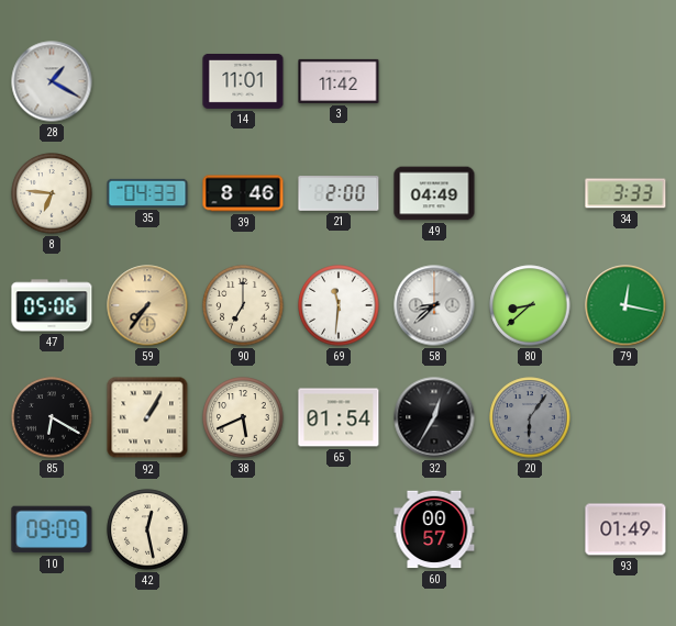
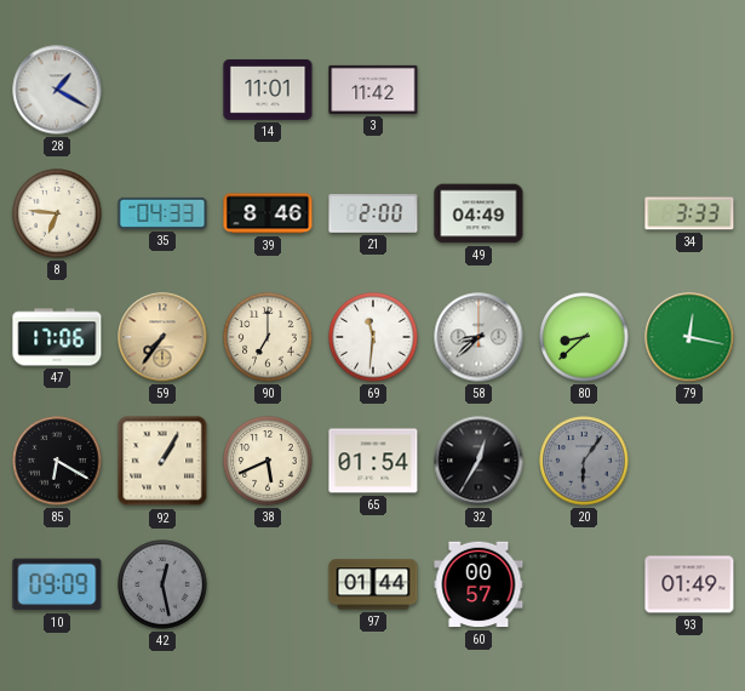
47: 05:06 -> 17:06
42 dial: cream -> grey
97: none -> 01:44
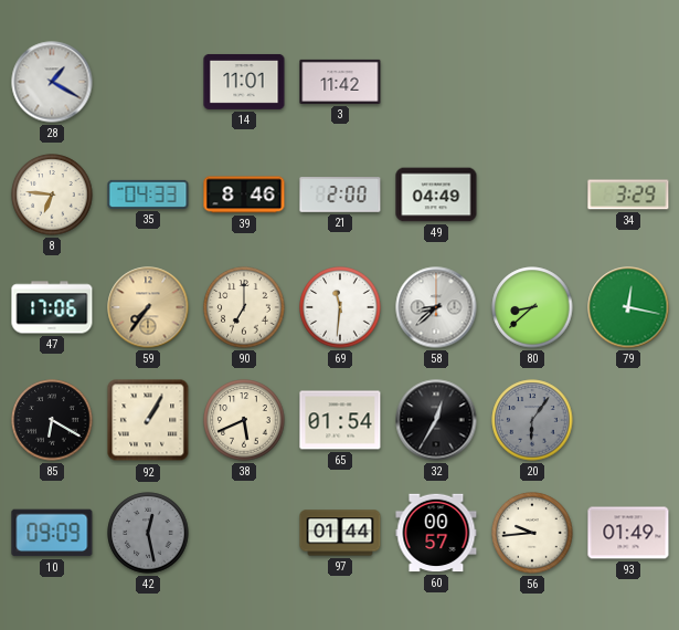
34: 3:33 -> 3:29
56: none -> 9:44
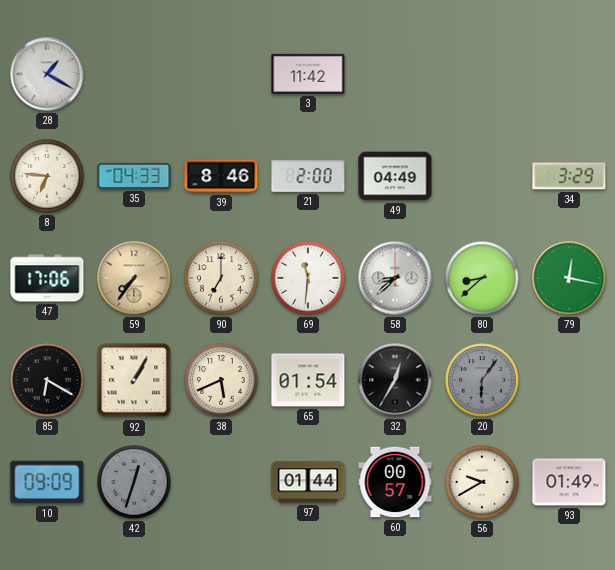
14: 11:01 -> none
42: 12:28 -> 12:33
56: 9:44 -> 9:40
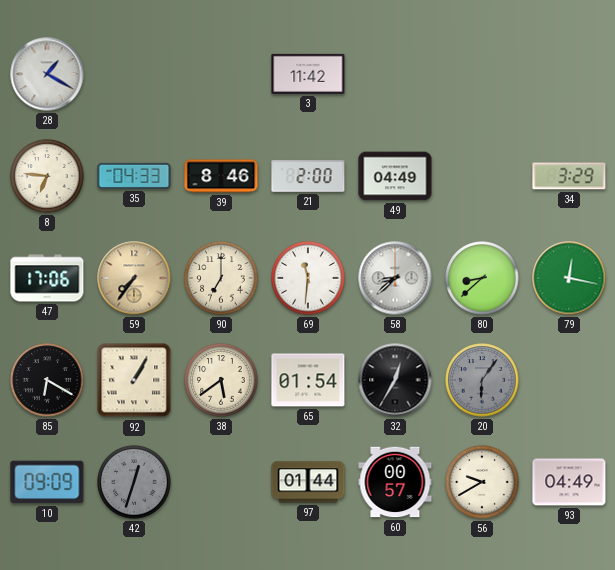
38: 5:41 -> 5:39
93: 01:49 -> 04:49
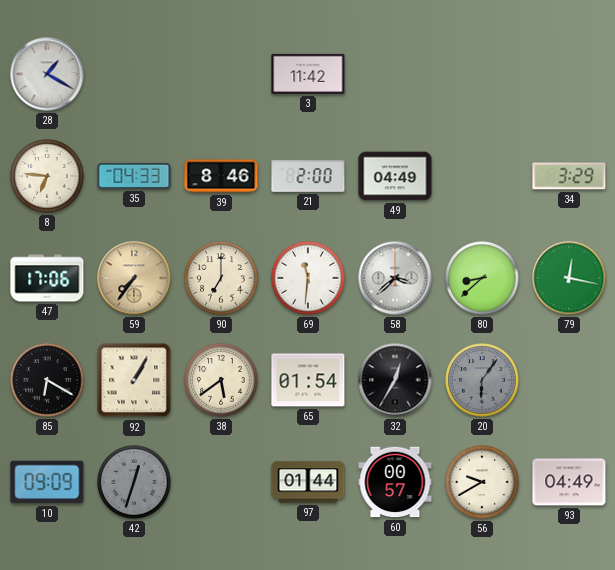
58: 8:38 -> 3:38
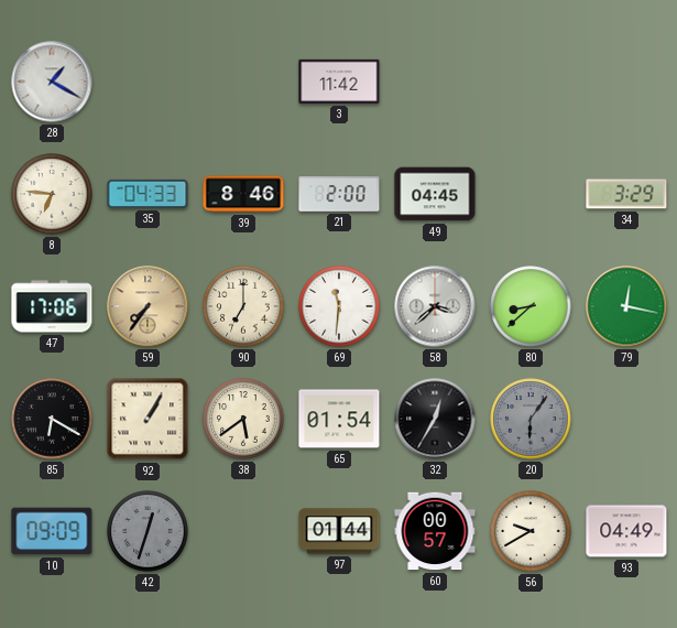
49: 04:49 -> 04:45
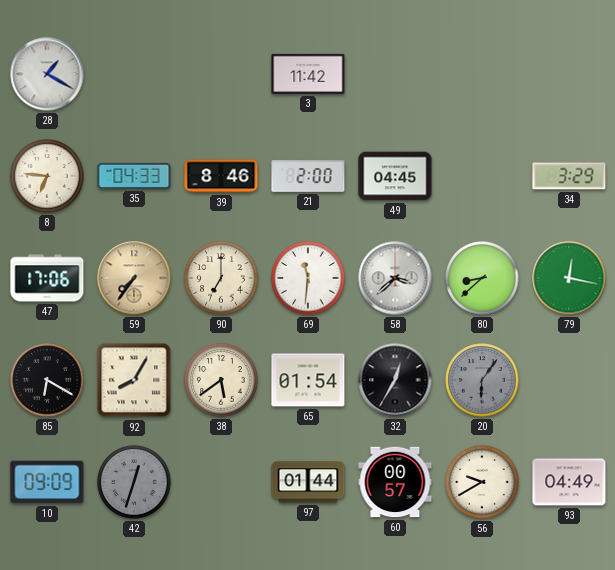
92: 1:05 -> 8:05
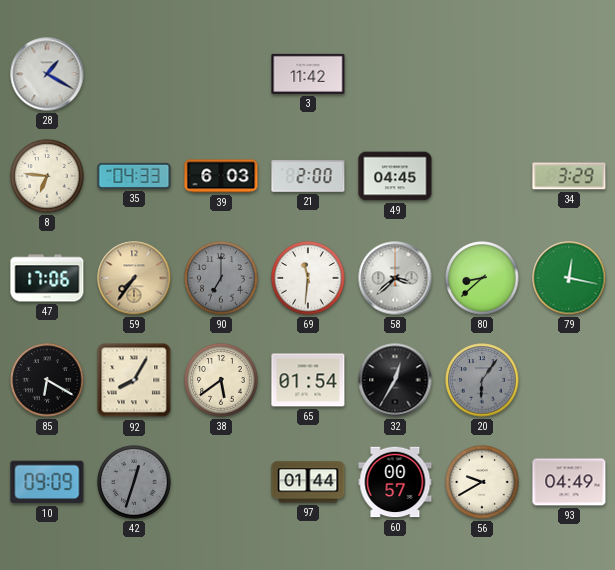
39: 8:46 -> 6:03
90 dial: cream -> grey
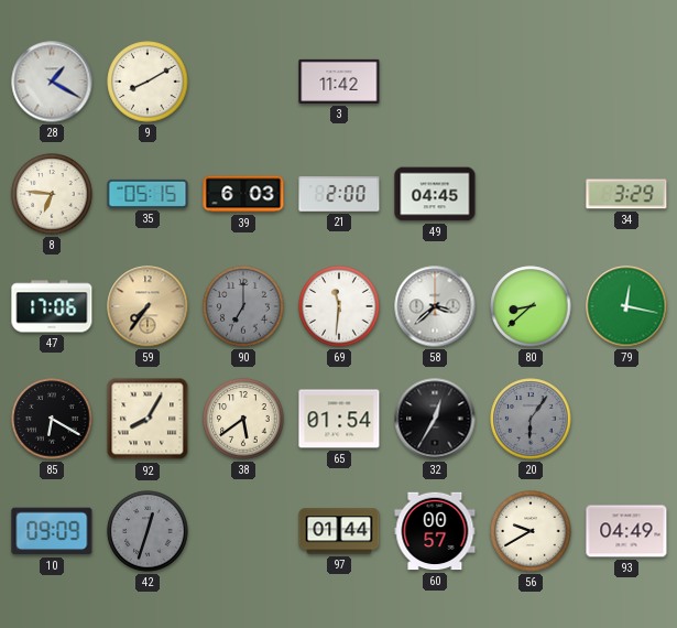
9: none -> 8:10
35: 04:33 -> 05:15
